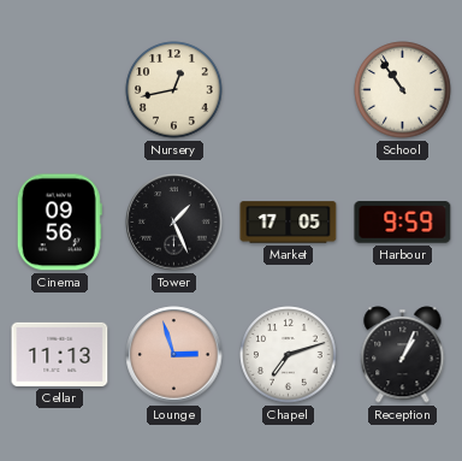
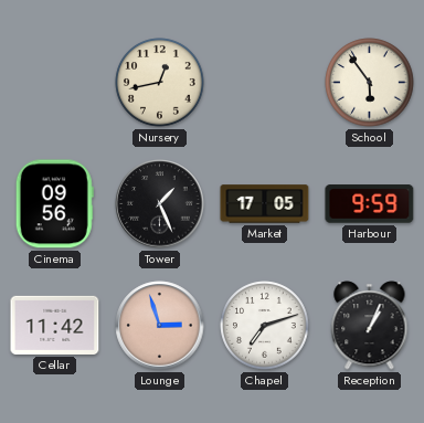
School: 10:54 -> 5:54
Cellar: 11:13 -> 11:42
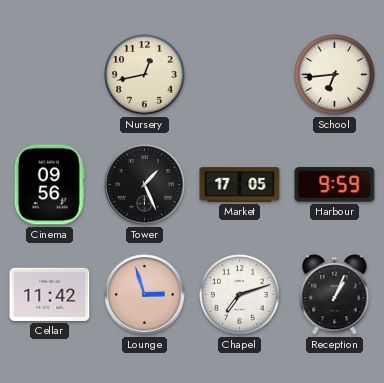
School: 5:54 -> 6:44
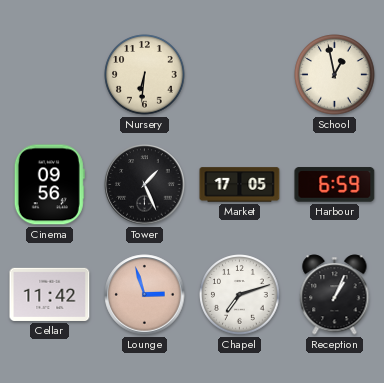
Nursery: 12:43 -> 6:31
School: 6:44 -> 12:58
Harbour: 9:59 -> 6:59
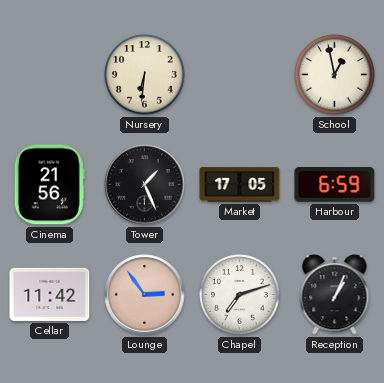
Cinema: 09:56 -> 21:56
Lounge: 2:57 -> 2:54
